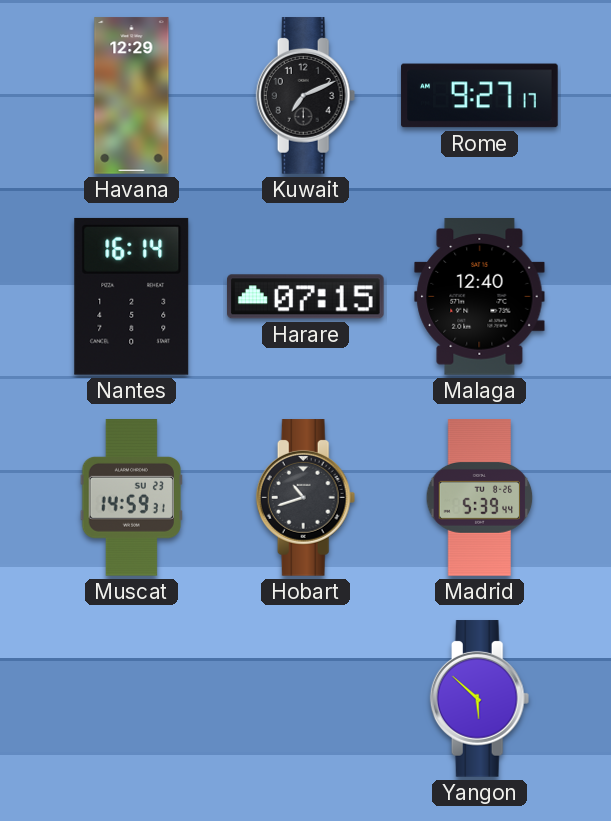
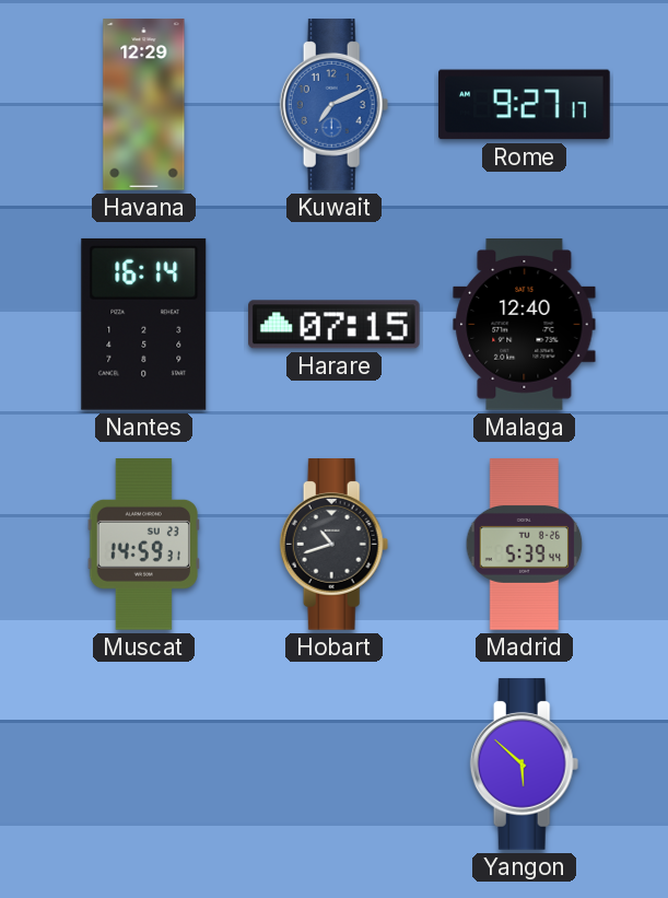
Kuwait dial: black -> blue
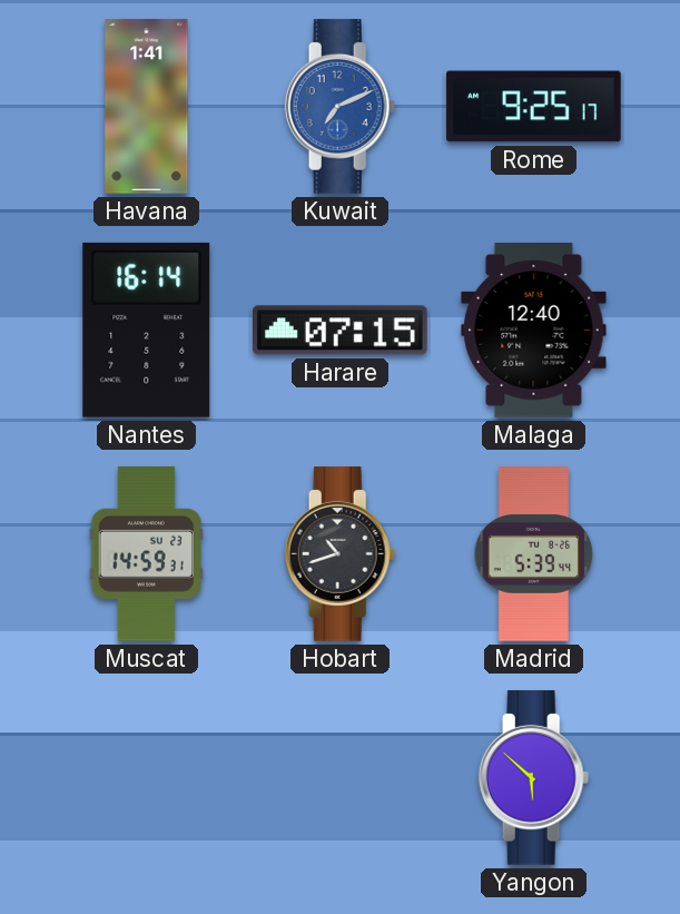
Havana: 12:29 -> 1:41
Rome: 9:27 -> 9:25
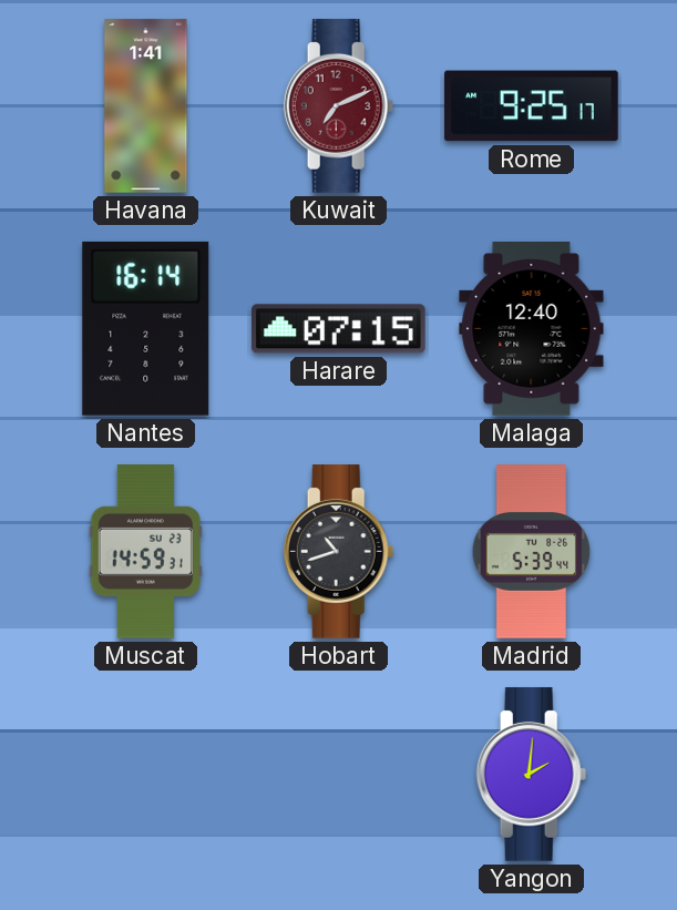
Kuwait dial: blue -> burgundy
Yangon: 5:52 -> 2:01
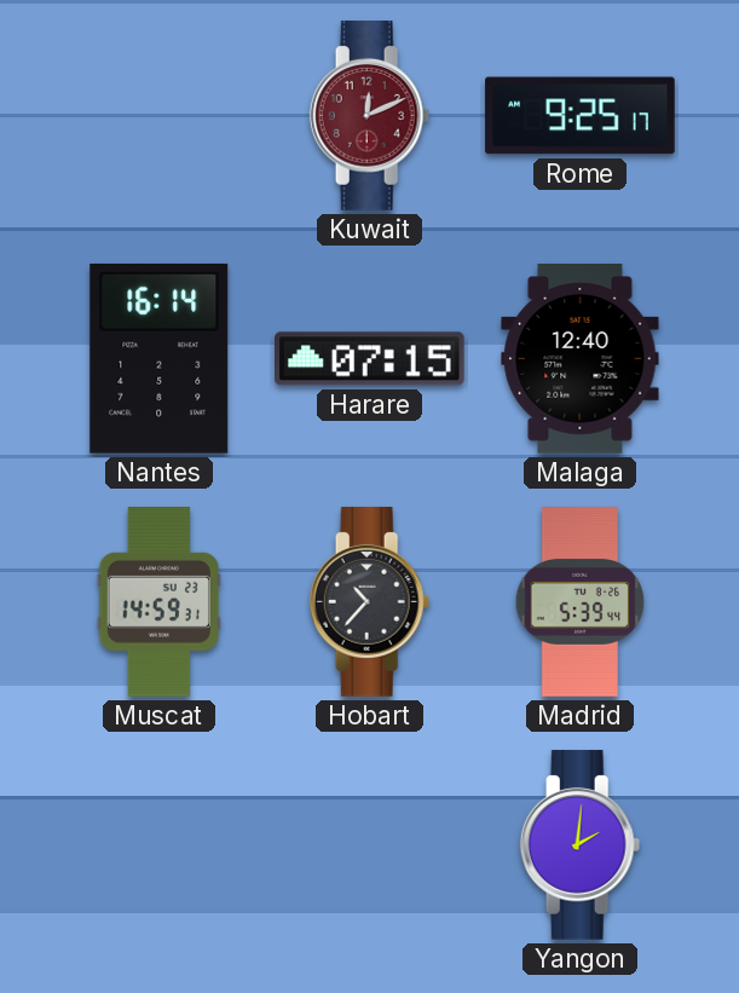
Havana: 1:41 -> none
Kuwait: 7:11 -> 12:11
Hobart: 10:42 -> 10:37
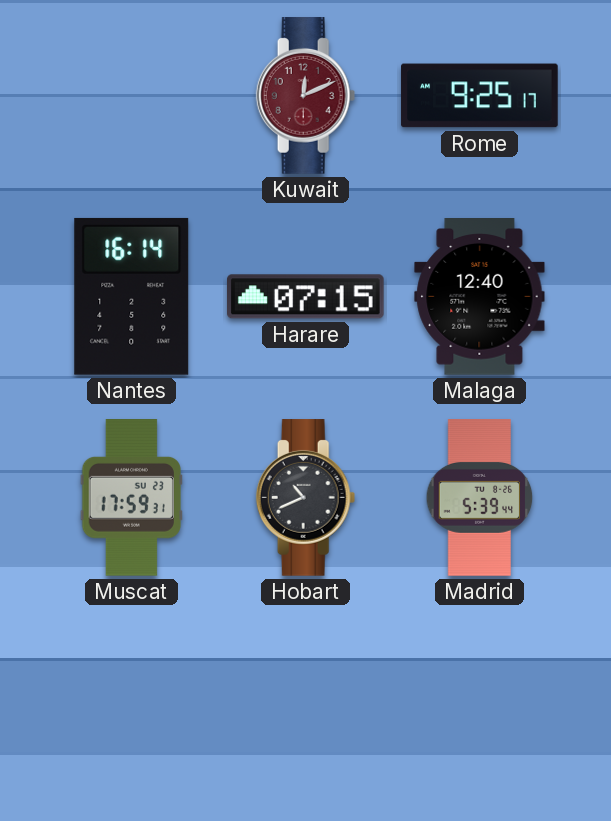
Muscat: 14:59 -> 17:59
Hobart: 10:37 -> 10:41
Yangon: 2:01 -> none
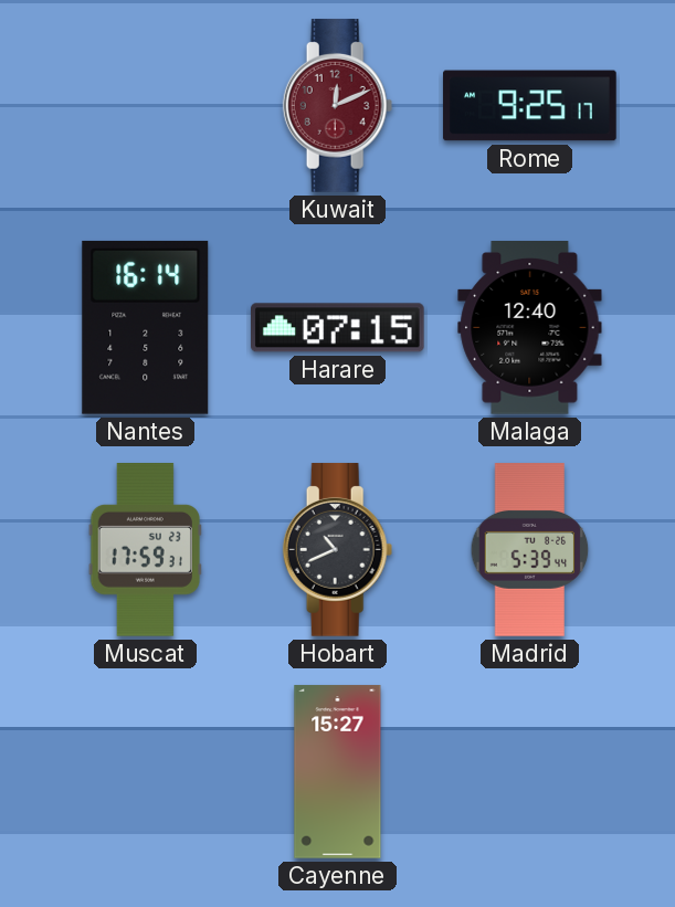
Cayenne: none -> 15:27
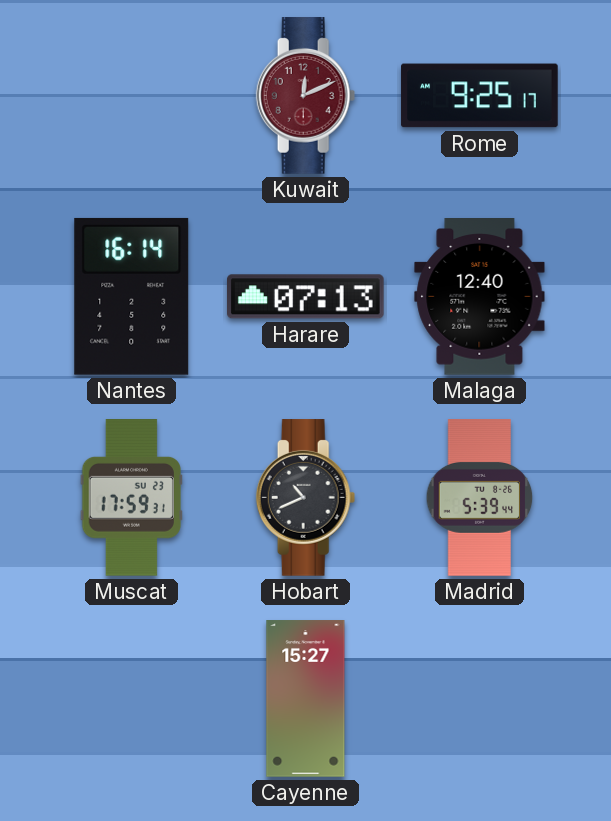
Harare: 07:15 -> 07:13
